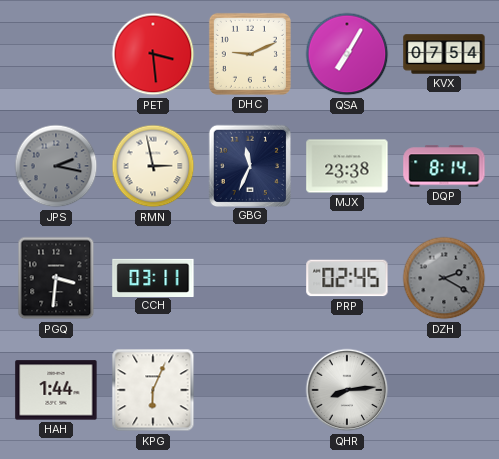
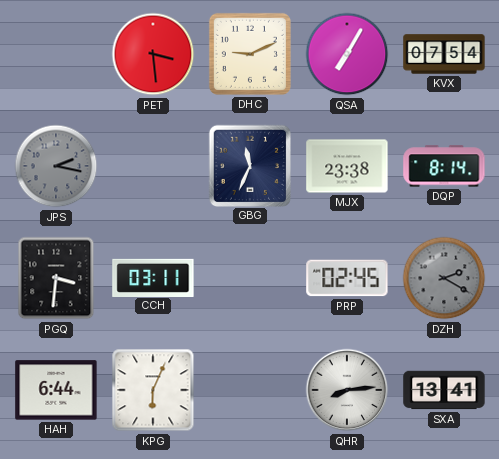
RMN: 2:58 -> none
HAH: 1:44 -> 6:44
SXA: none -> 13:41
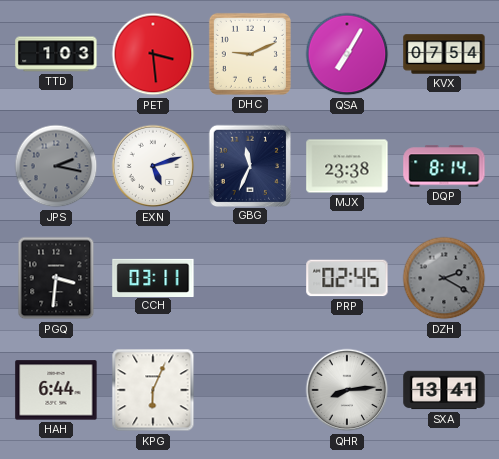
TTD: none -> 1:03
EXN: none -> 5:12
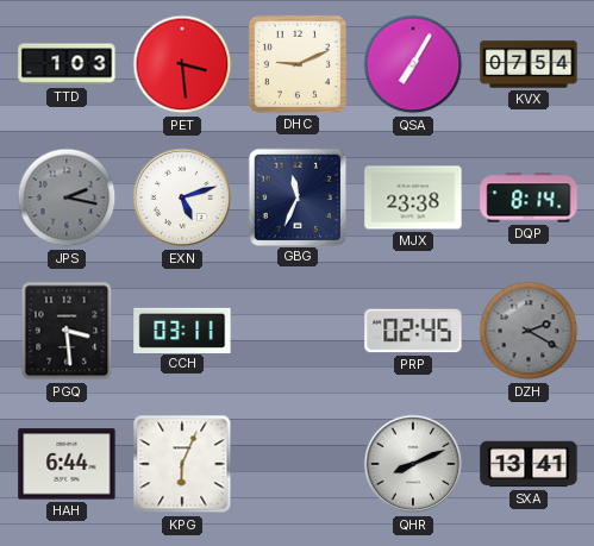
PGQ: 3:31 -> 3:29
QHR: 8:14 -> 8:11
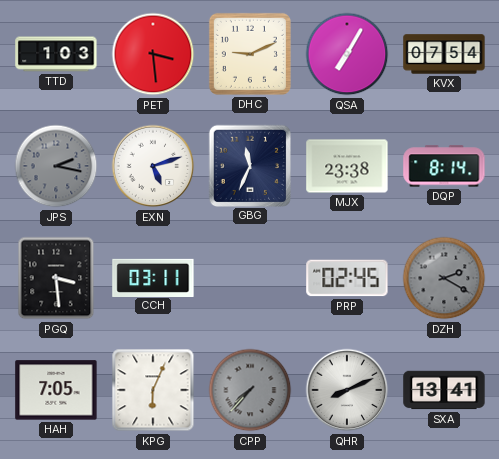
HAH: 6:44 -> 7:05
CPP: none -> 7:37
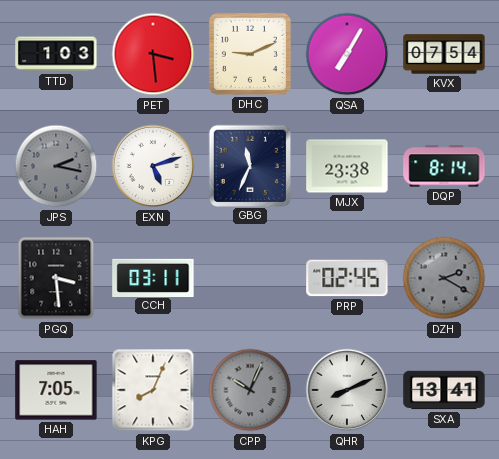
KPG: 6:04 -> 8:04
CPP: 7:37 -> 10:04
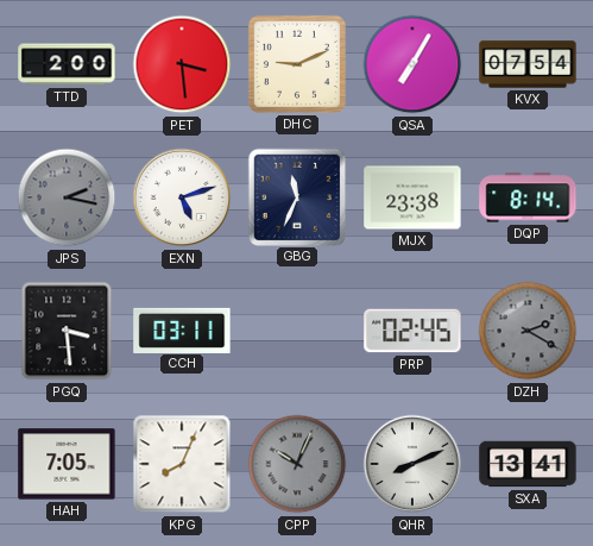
TTD: 1:03 -> 2:00
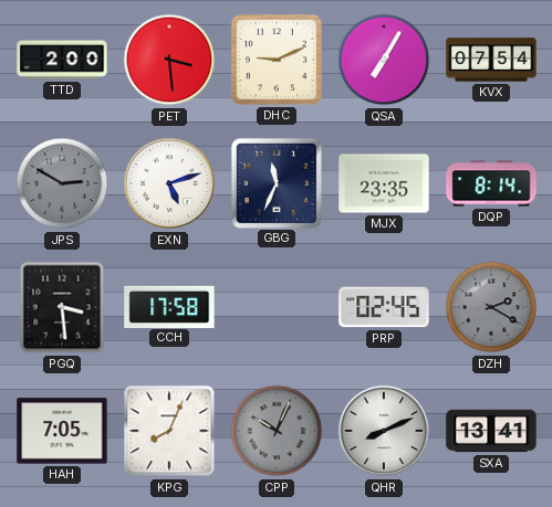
JPS: 2:17 -> 2:50
MJX: 23:38 -> 23:35
CCH: 03:11 -> 17:58
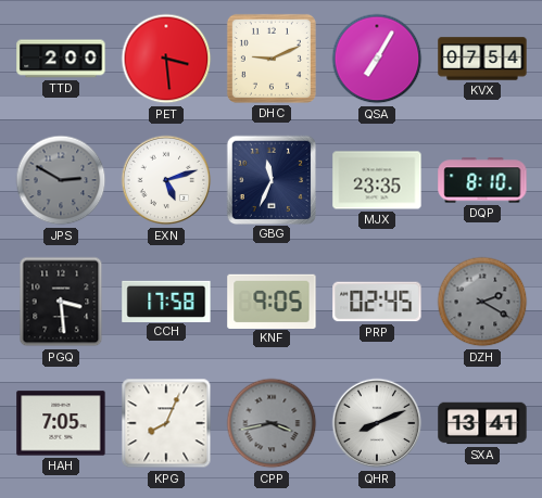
DQP: 8:14 -> 8:10
KNF: none -> 9:05
CPP: 10:04 -> 3:43
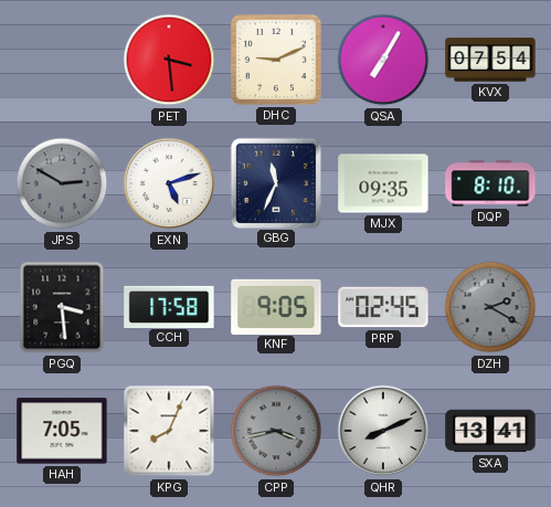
TTD: 2:00 -> none
MJX: 23:35 -> 09:35
